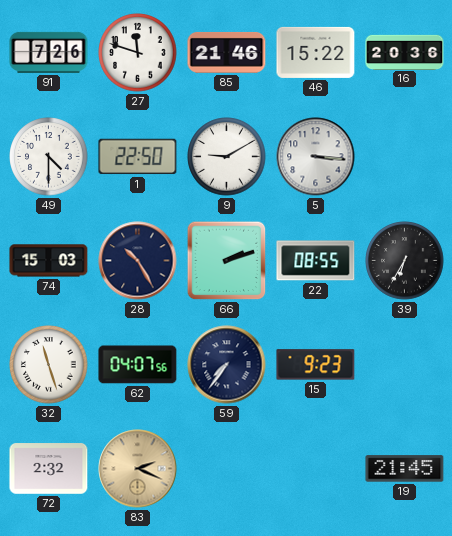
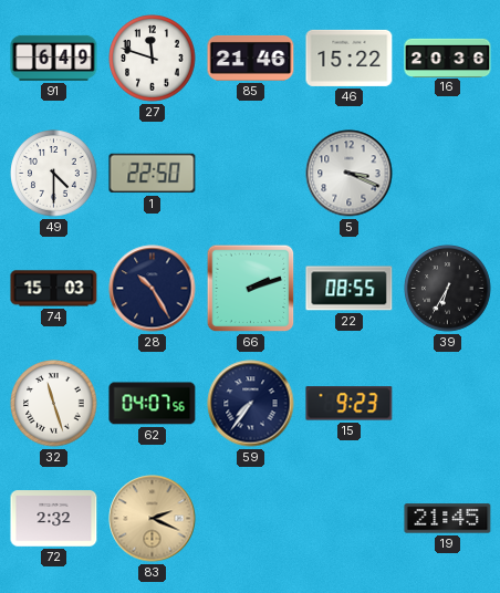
91: 7:26 -> 6:49
9: 9:10 -> none
5: 3:16 -> 3:19
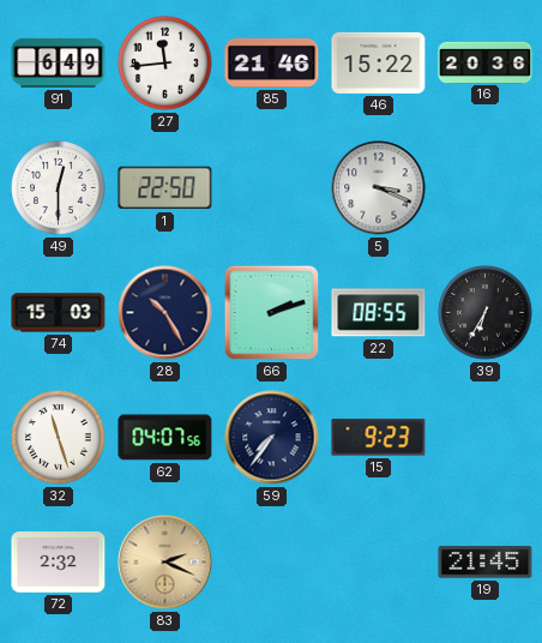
27: 11:48 -> 11:44
49: 4:30 -> 12:30
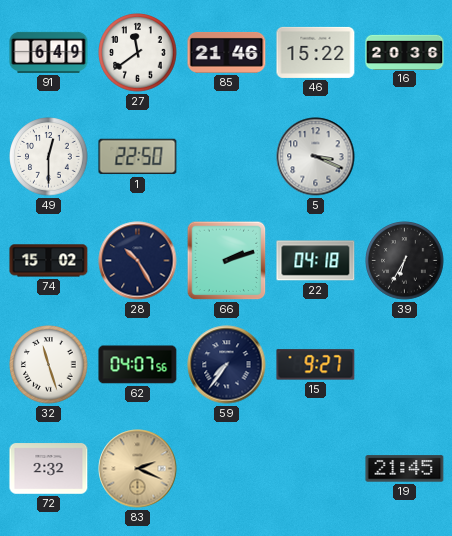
27: 11:44 -> 11:39
74: 15:03 -> 15:02
22: 08:55 -> 04:18
15: 9:23 -> 9:27
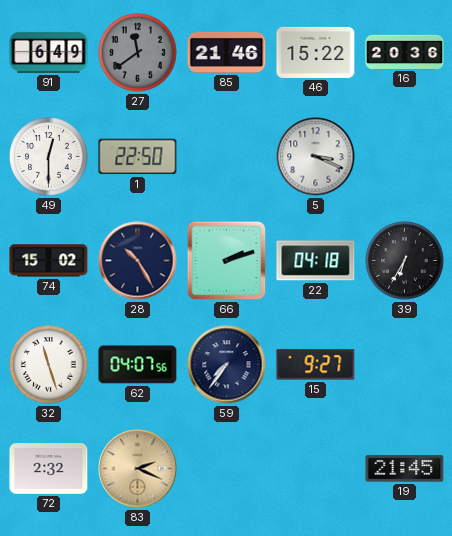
27 dial: white -> grey
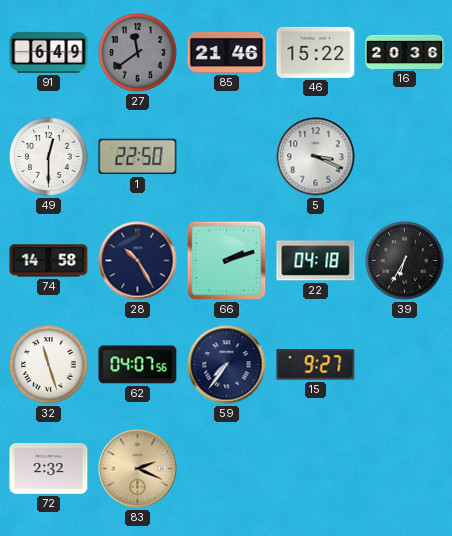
74: 15:02 -> 14:58
19: 21:45 -> none
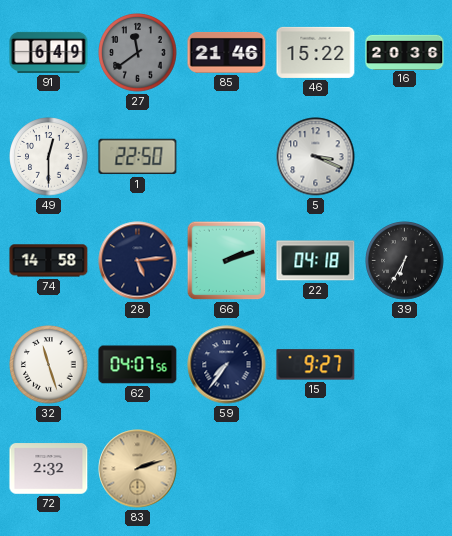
28: 10:25 -> 5:14
83: 2:19 -> 2:12
